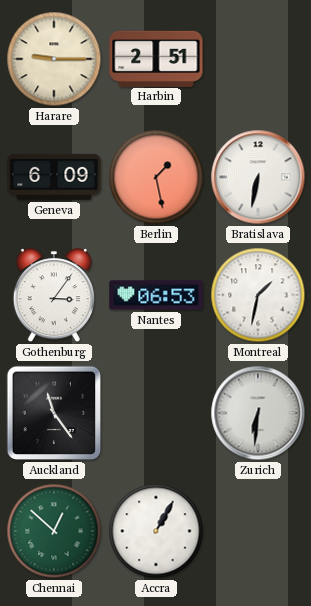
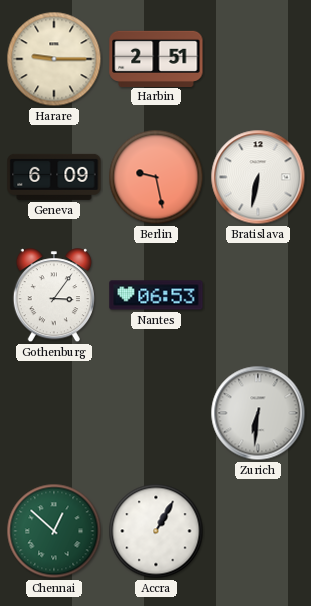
Berlin: 1:28 -> 9:28
Montreal: 1:32 -> none
Auckland: 11:24 -> none
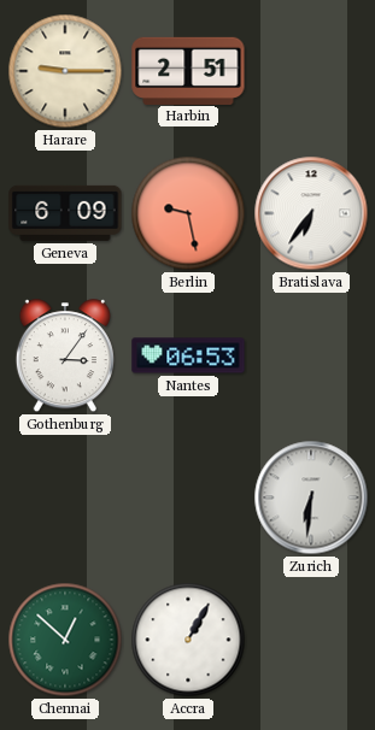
Bratislava: 6:32 -> 6:36
